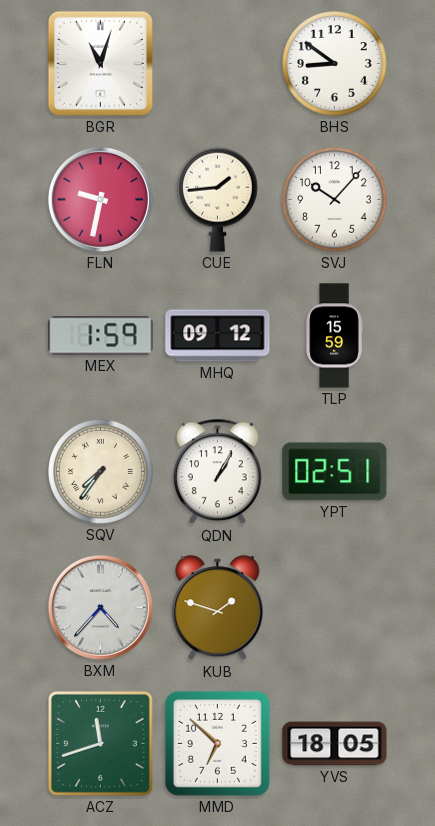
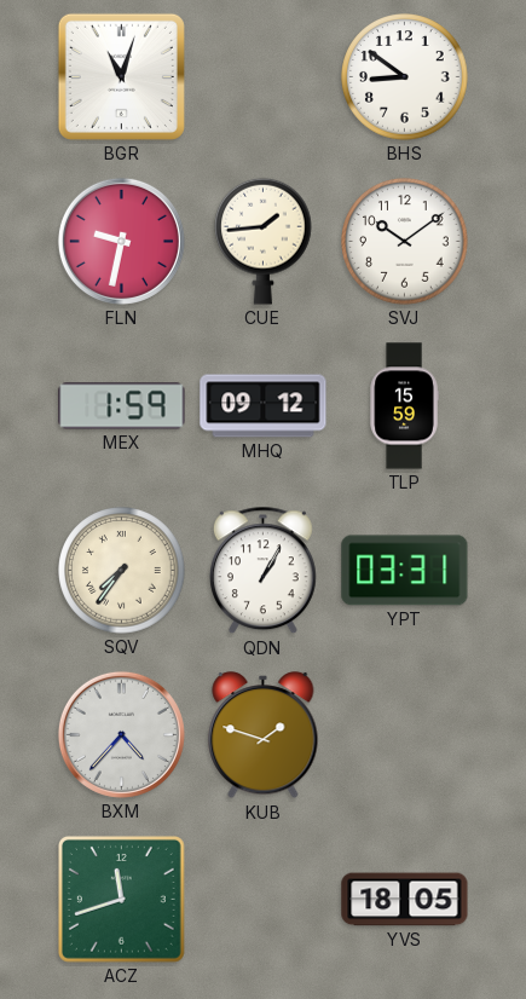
SVJ: 10:07 -> 10:09
YPT: 02:51 -> 03:31
MMD: 6:52 -> none
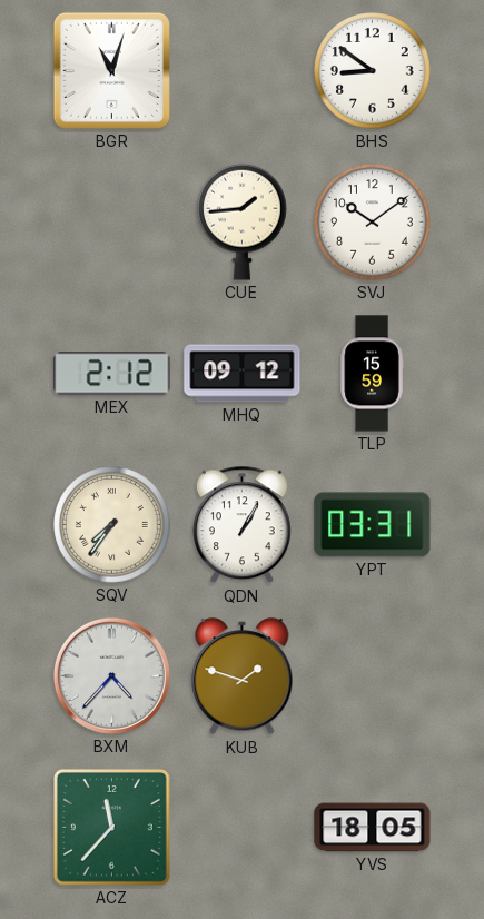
FLN: 9:32 -> none
MEX: 1:59 -> 2:12
ACZ: 11:42 -> 11:37
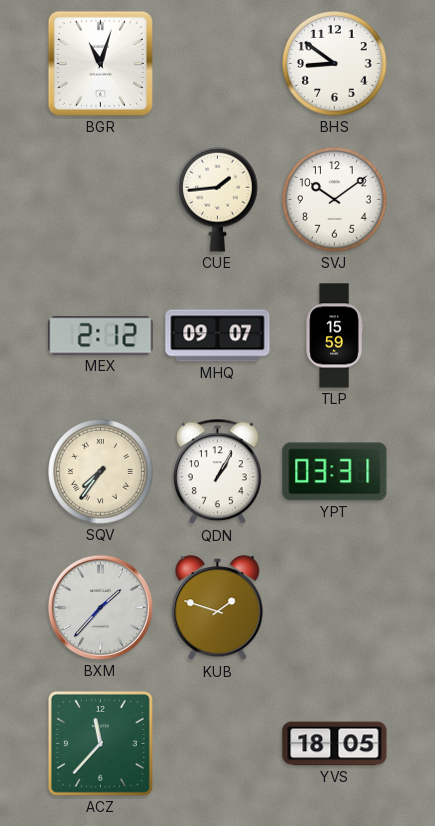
MHQ: 09:12 -> 09:07
BXM: 4:37 -> 1:37
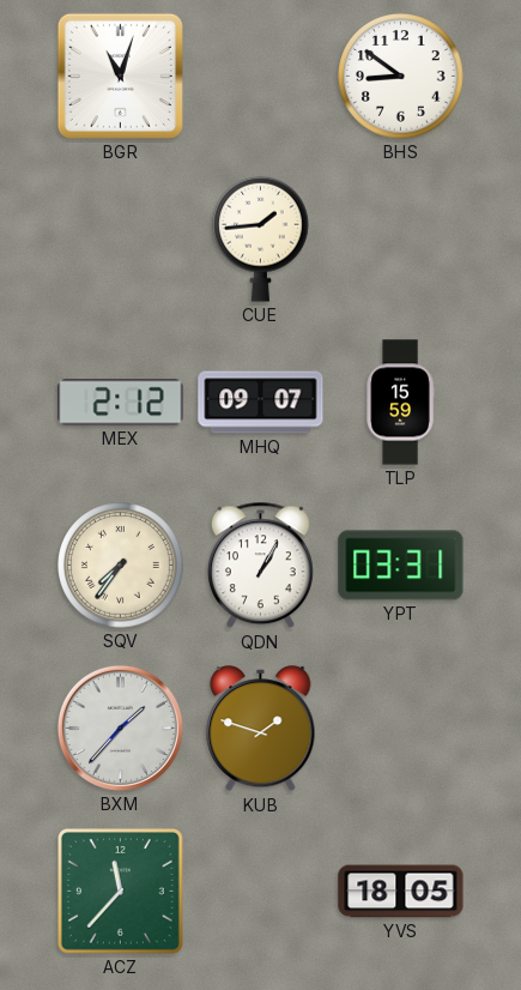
SVJ: 10:09 -> none
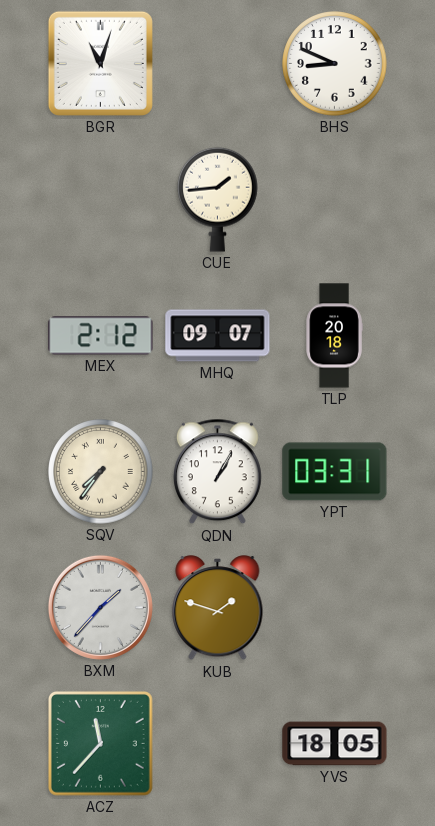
BHS: 8:51 -> 8:49
TLP: 15:59 -> 20:18
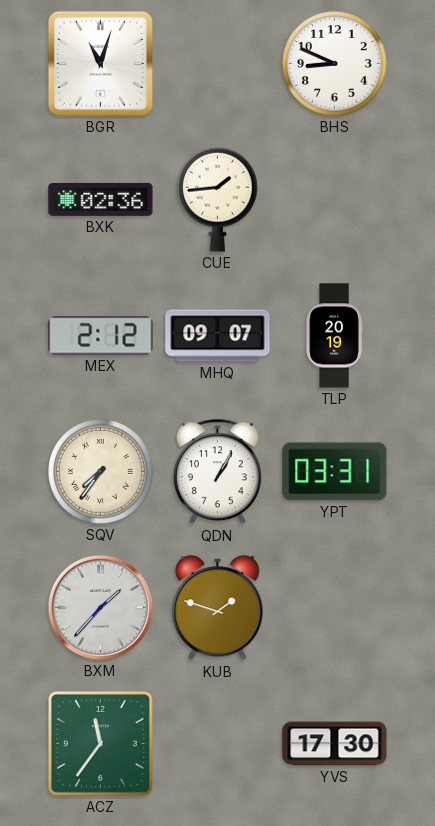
BXK: none -> 02:36
TLP: 20:18 -> 20:19
ACZ: 11:37 -> 11:36
YVS: 18:05 -> 17:30
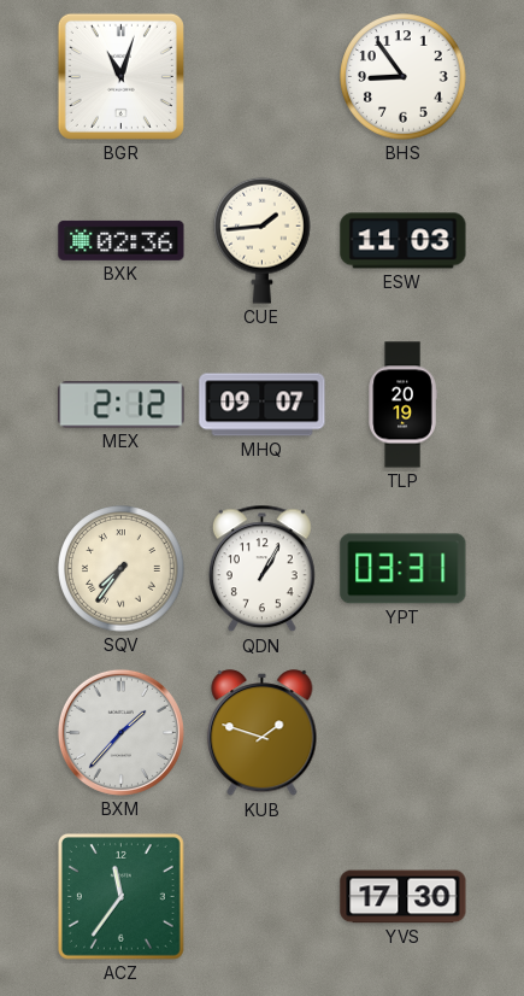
BHS: 8:49 -> 8:54
ESW: none -> 11:03
